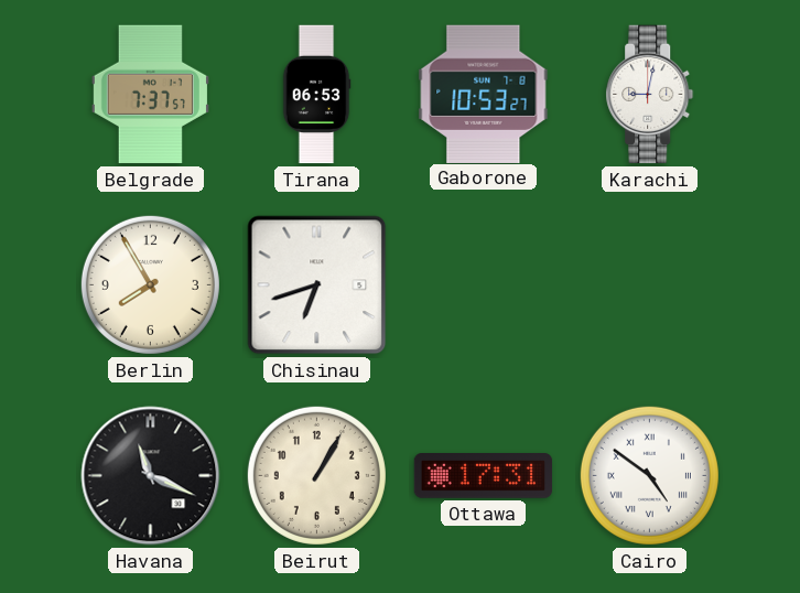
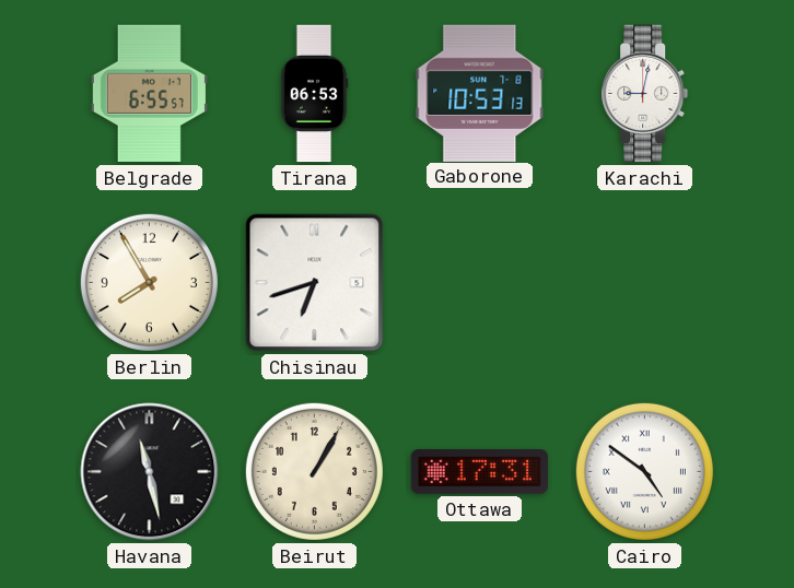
Belgrade: 7:37 -> 6:55
Gaborone: 10:53:27 -> 10:53:13
Havana: 11:19 -> 11:28
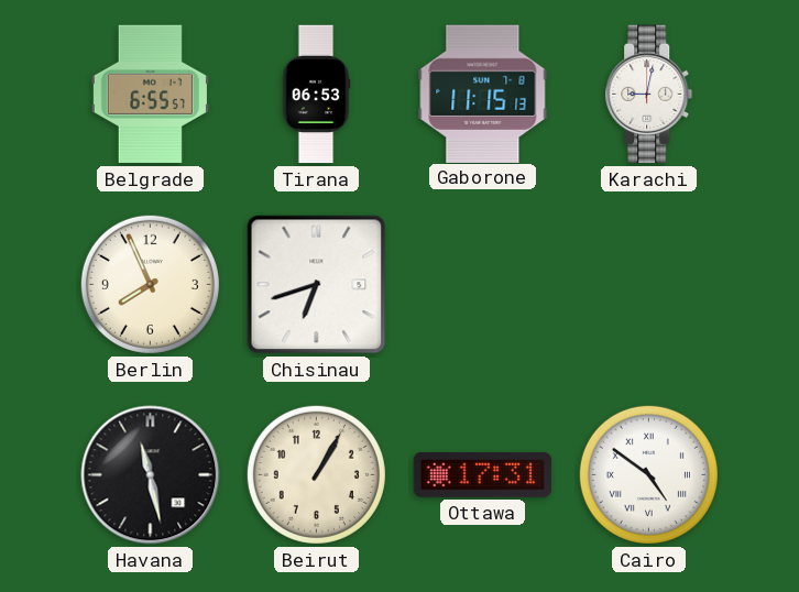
Gaborone: 10:53 -> 11:15
Berlin: 7:55 -> 7:56
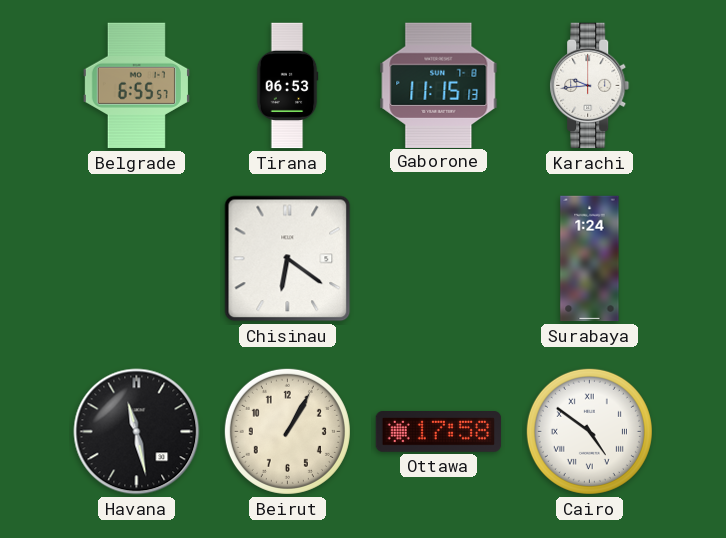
Karachi: 9:02 -> 9:44
Berlin: 7:56 -> none
Chisinau: 6:42 -> 6:21
Surabaya: none -> 1:24
Ottawa: 17:31 -> 17:58
